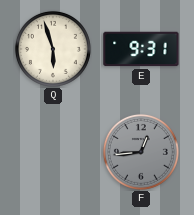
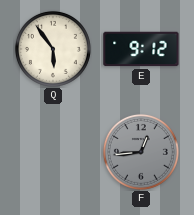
Q: 5:57 -> 5:54
E: 9:31 -> 9:12
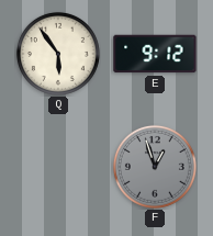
F: 12:44 -> 12:57
